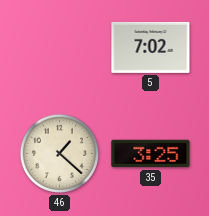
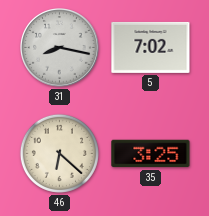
31: none -> 8:17
46: 1:22 -> 6:22
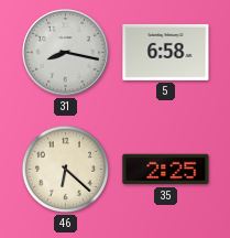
5: 7:02 -> 6:58
35: 3:25 -> 2:25
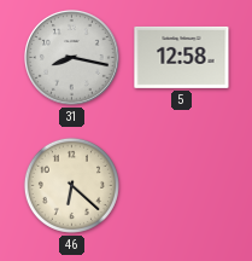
5: 6:58 -> 12:58
35: 2:25 -> none
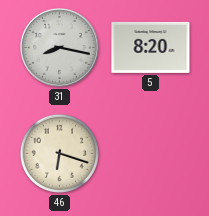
5: 12:58 -> 8:20
46: 6:22 -> 6:18
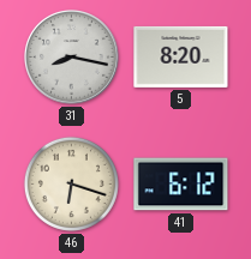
41: none -> 6:12
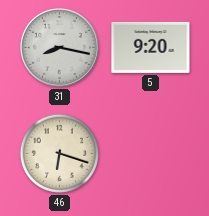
5: 8:20 -> 9:20
41: 6:12 -> none
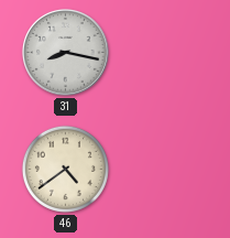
5: 9:20 -> none
46: 6:18 -> 4:39
